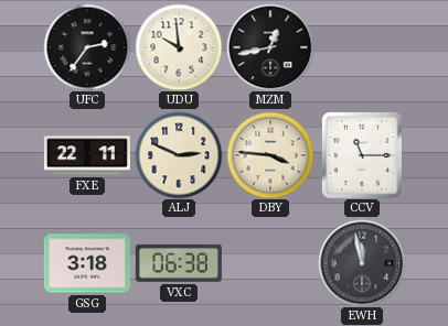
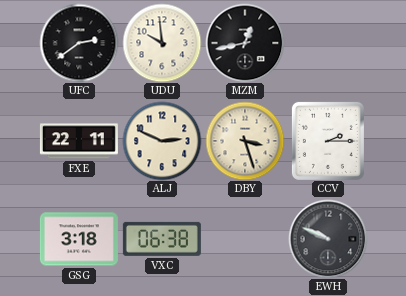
UFC: 2:36 -> 2:39
DBY: 3:46 -> 3:27
CCV: 11:15 -> 2:15
EWH: 11:58 -> 9:49
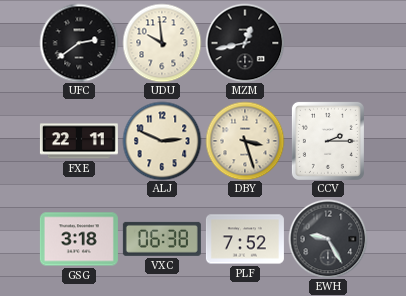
PLF: none -> 7:52
EWH: 9:49 -> 9:25
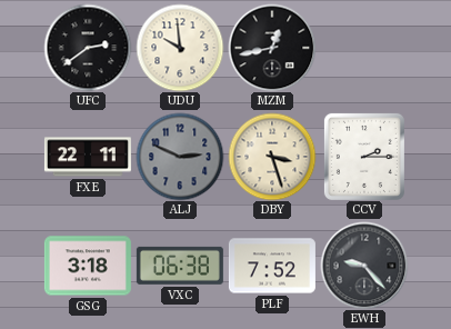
ALJ dial: cream -> grey
EWH: 9:25 -> 9:23
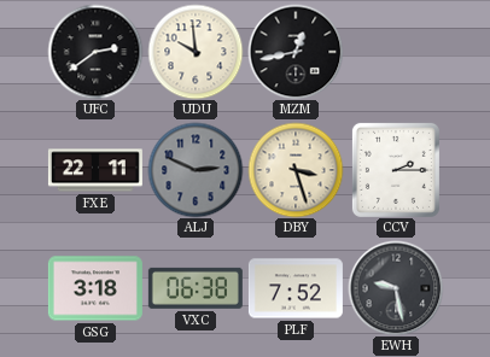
EWH: 9:23 -> 9:28
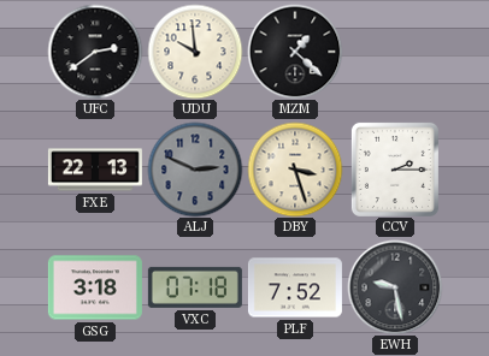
MZM: 12:43 -> 1:22
FXE: 22:11 -> 22:13
VXC: 06:38 -> 07:18
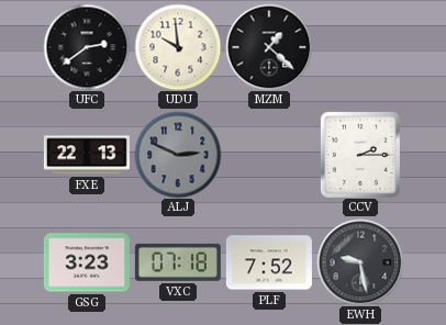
DBY: 3:27 -> none
GSG: 3:18 -> 3:23
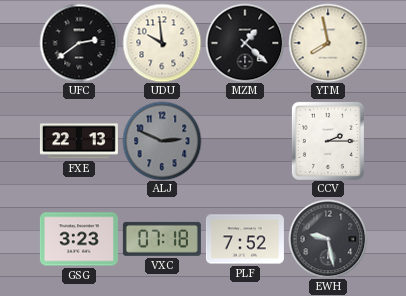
YTM: none -> 7:58
